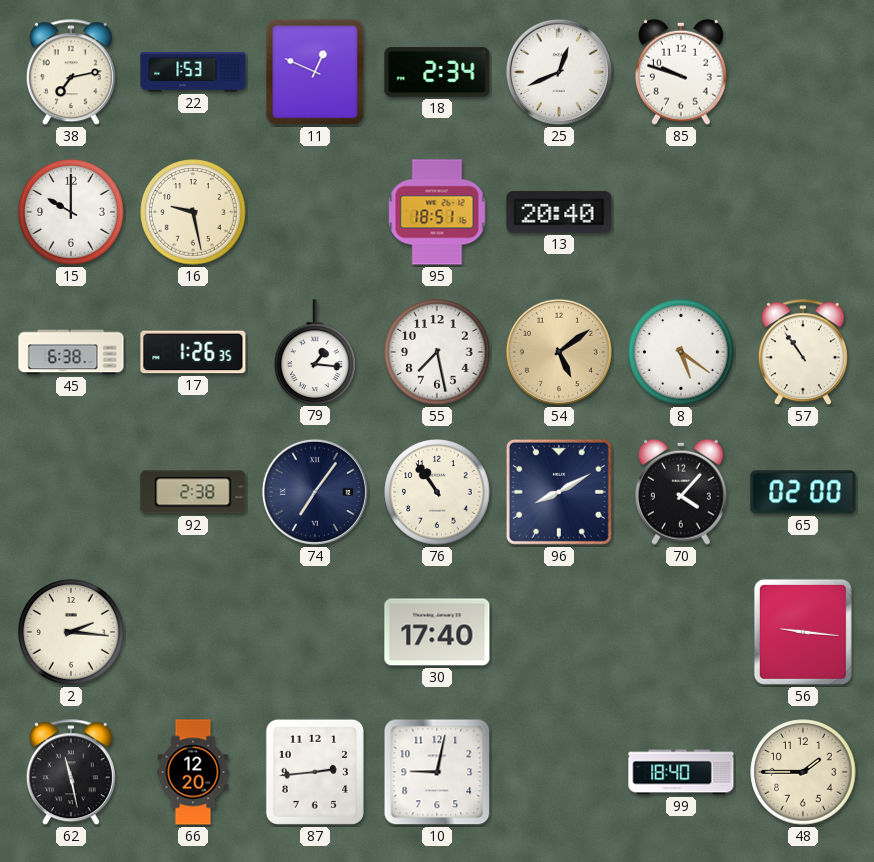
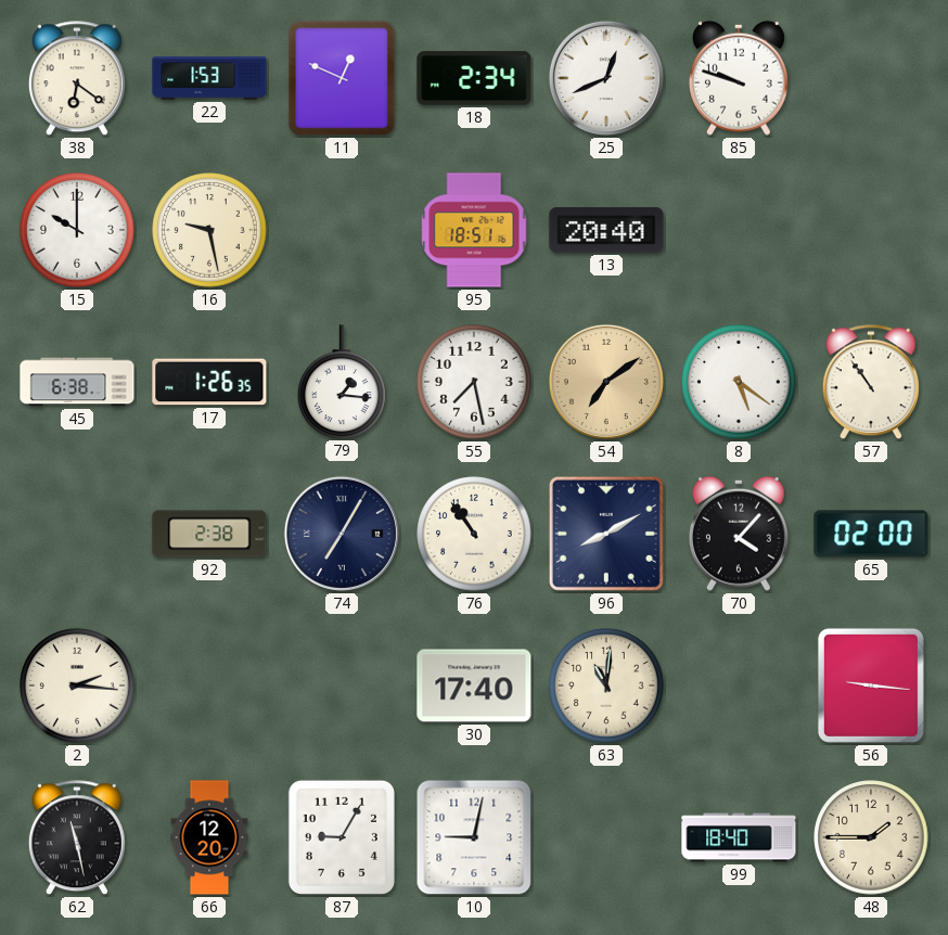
38: 7:13 -> 6:21
54: 5:09 -> 7:09
74: 7:06 -> 7:05
63: none -> 11:01
87: 2:44 -> 9:05
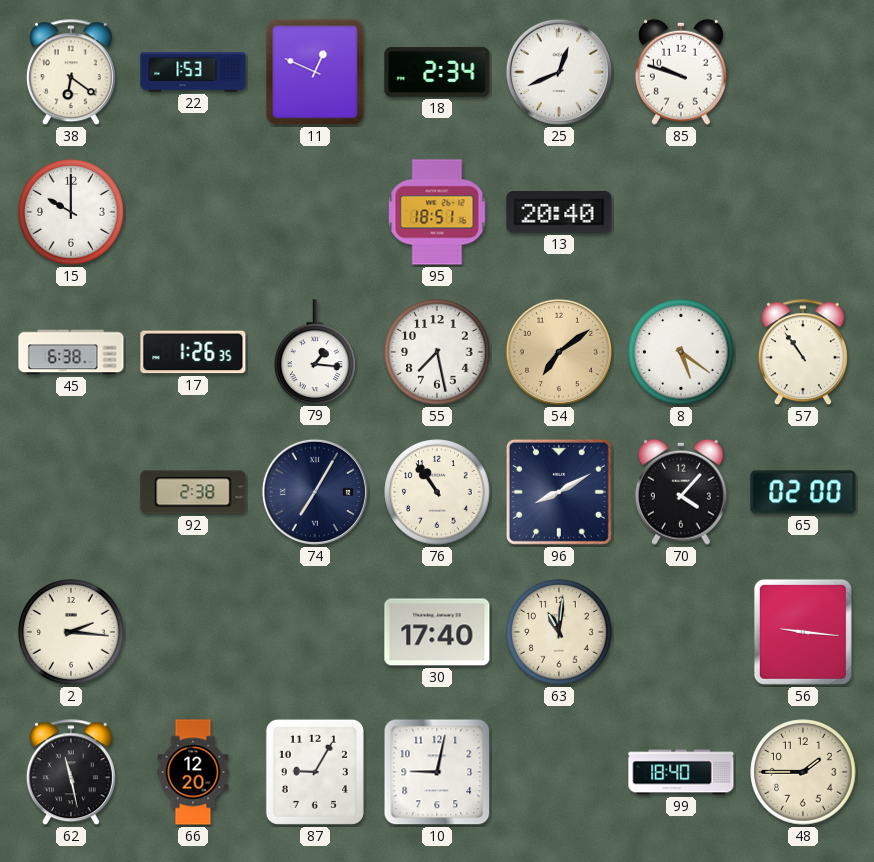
16: 9:28 -> none
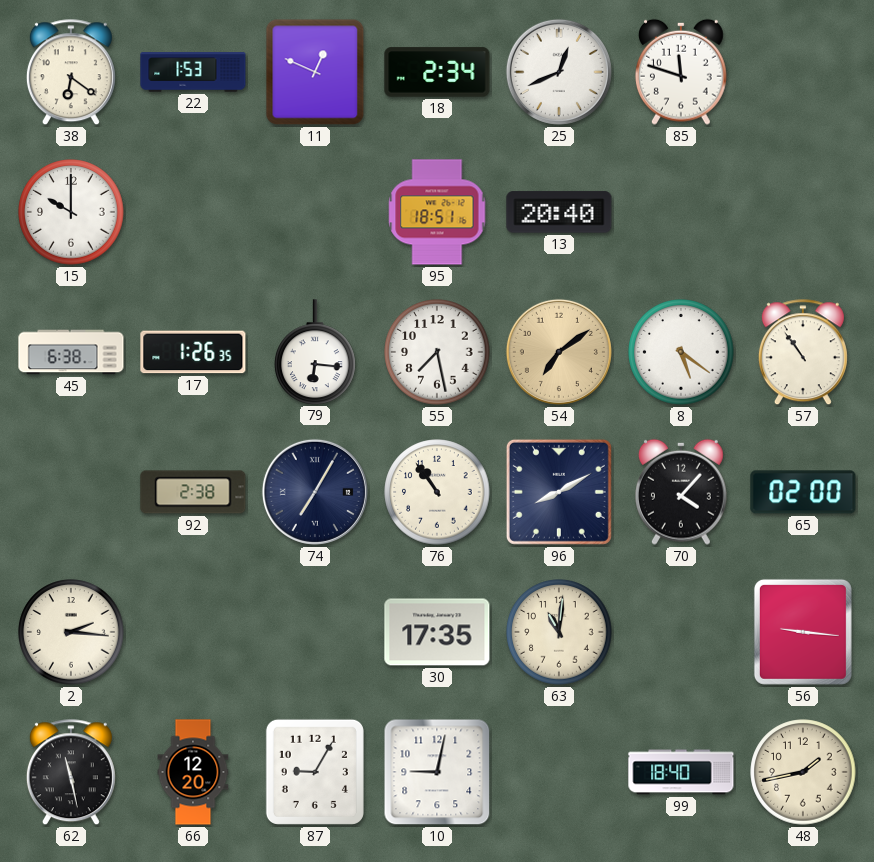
85: 9:48 -> 11:48
79: 1:16 -> 6:16
30: 17:40 -> 17:35
48: 1:45 -> 1:43
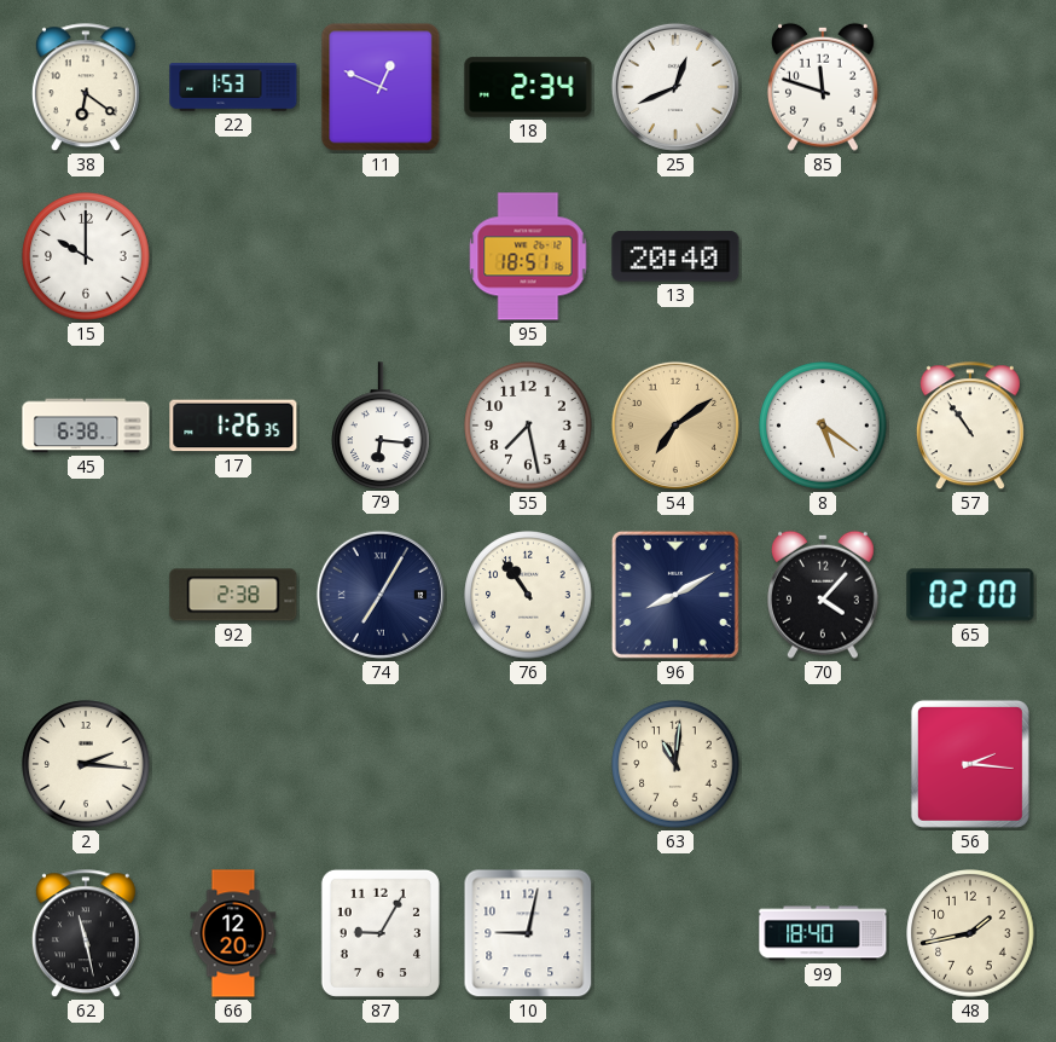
30: 17:35 -> none
56: 9:16 -> 2:16
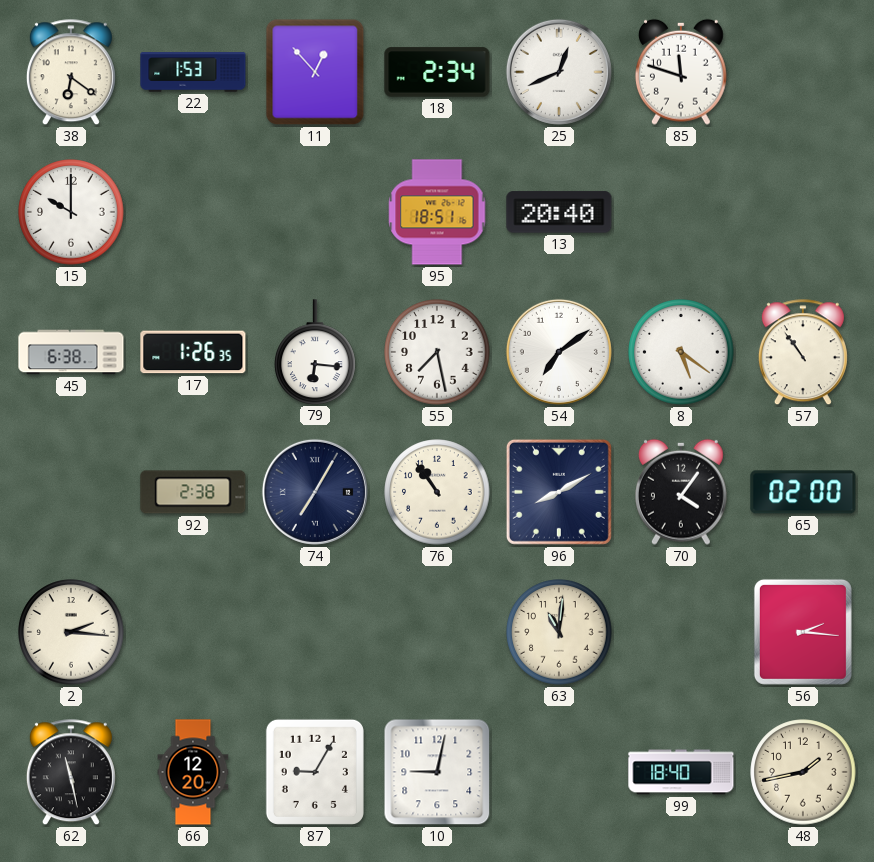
11: 12:49 -> 12:53
54 dial: champagne -> white
70: 4:07 -> 4:06
